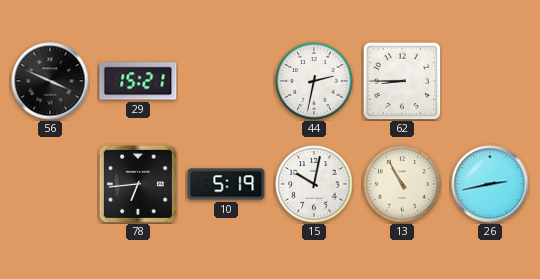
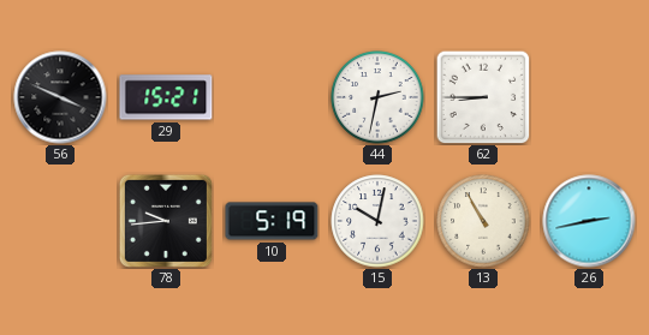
78: 6:44 -> 9:44
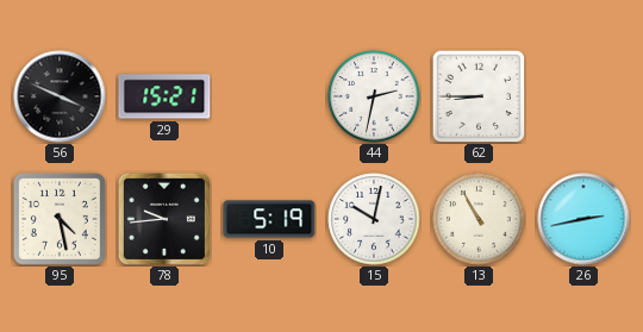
95: none -> 4:28
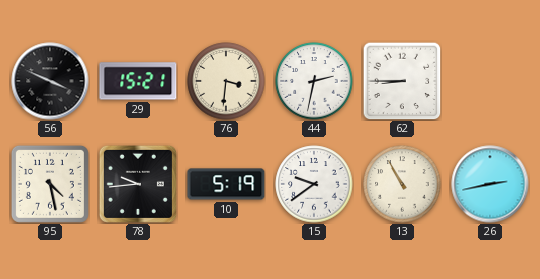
76: none -> 3:31
15: 10:02 -> 9:39
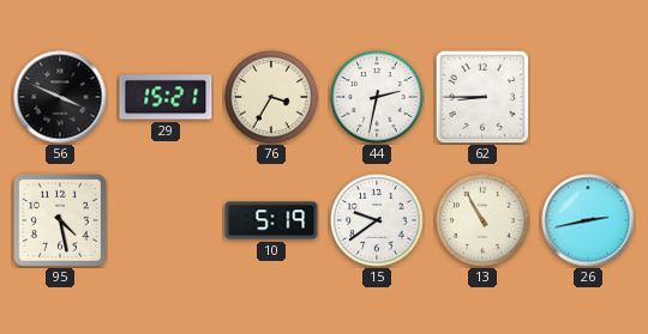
76: 3:31 -> 3:35
78: 9:44 -> none
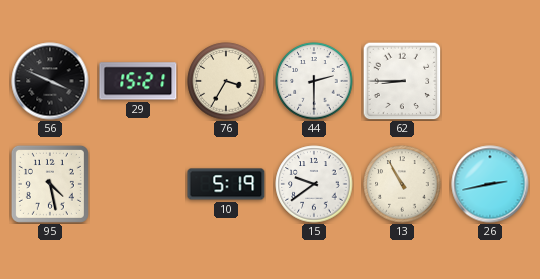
44: 2:32 -> 2:30
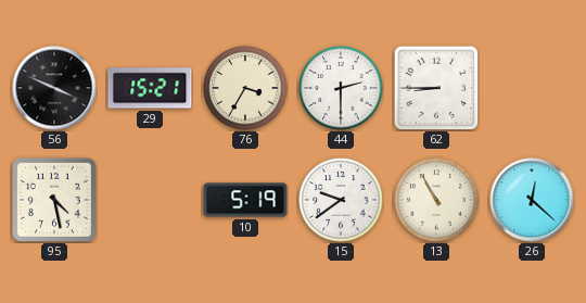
26: 2:43 -> 12:22
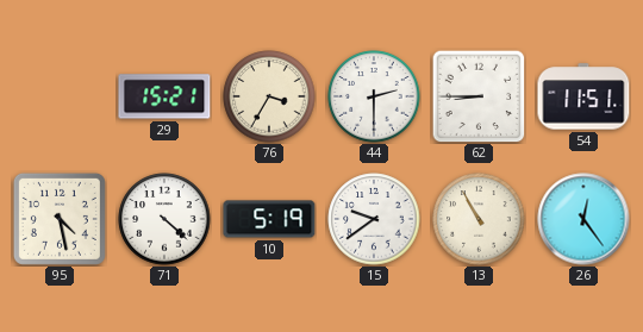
56: 3:49 -> none
54: none -> 11:51
71: none -> 4:22
26: 12:22 -> 12:24
